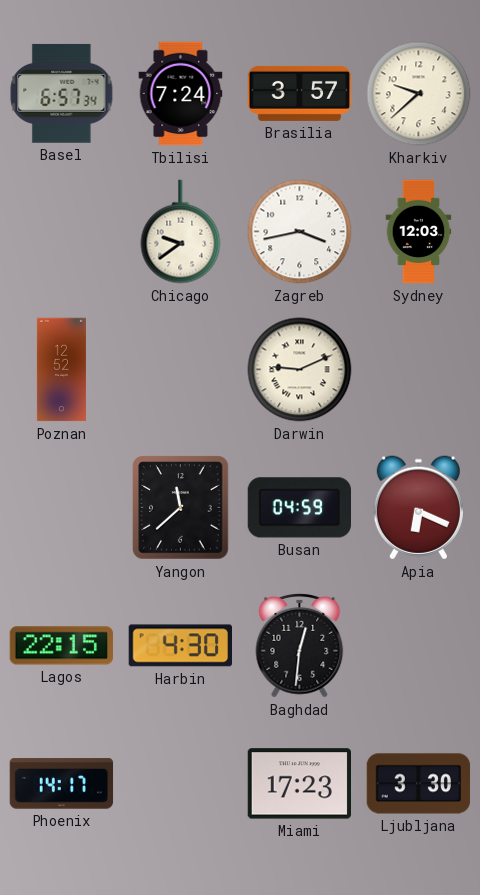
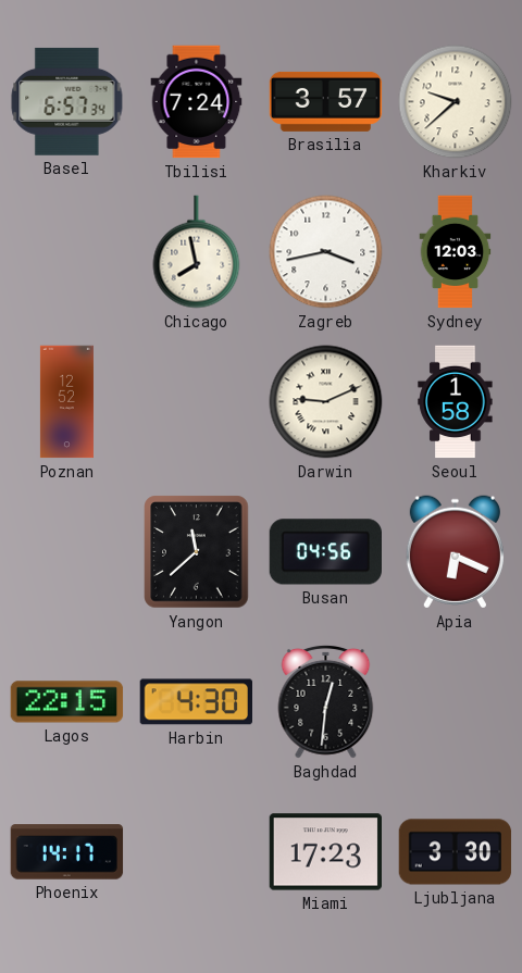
Chicago: 9:39 -> 7:58
Seoul: none -> 1:58
Busan: 04:59 -> 04:56
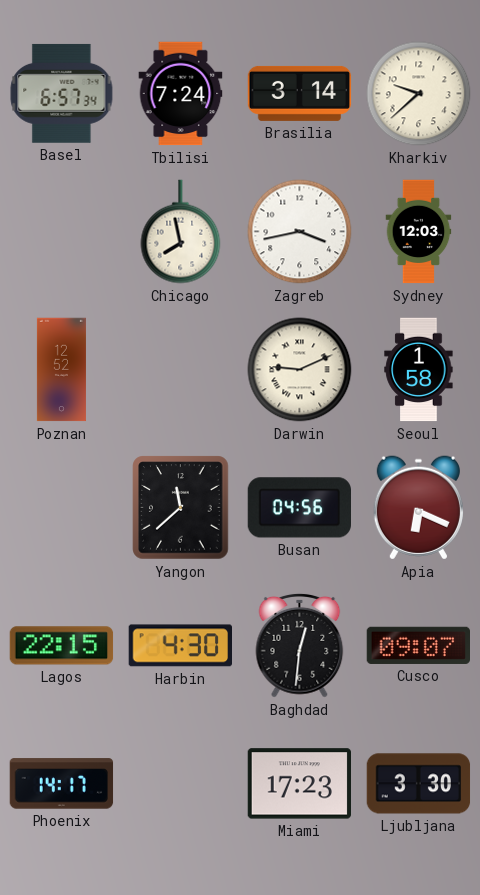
Brasilia: 3:57 -> 3:14
Cusco: none -> 09:07
